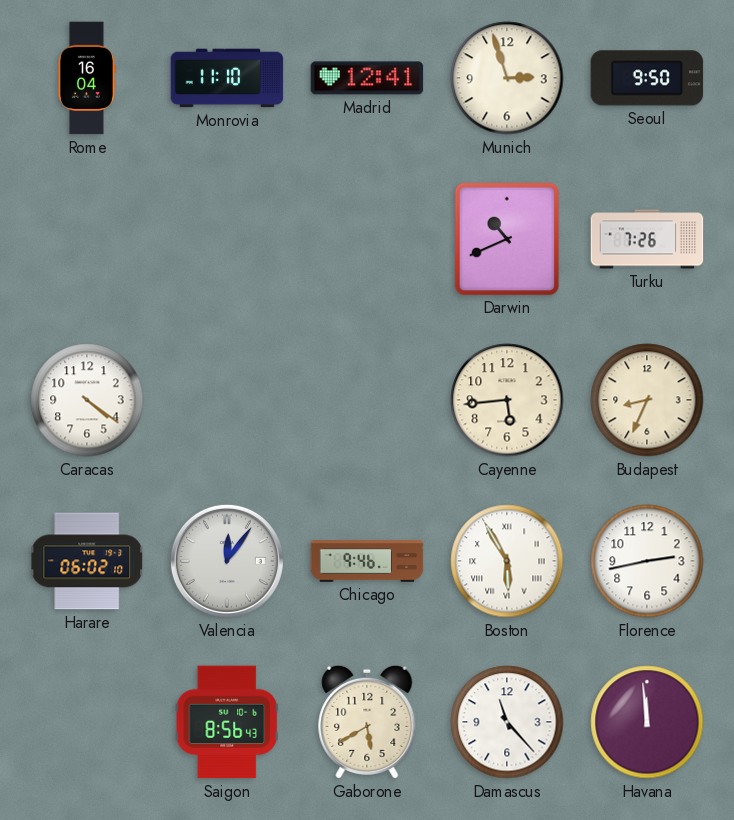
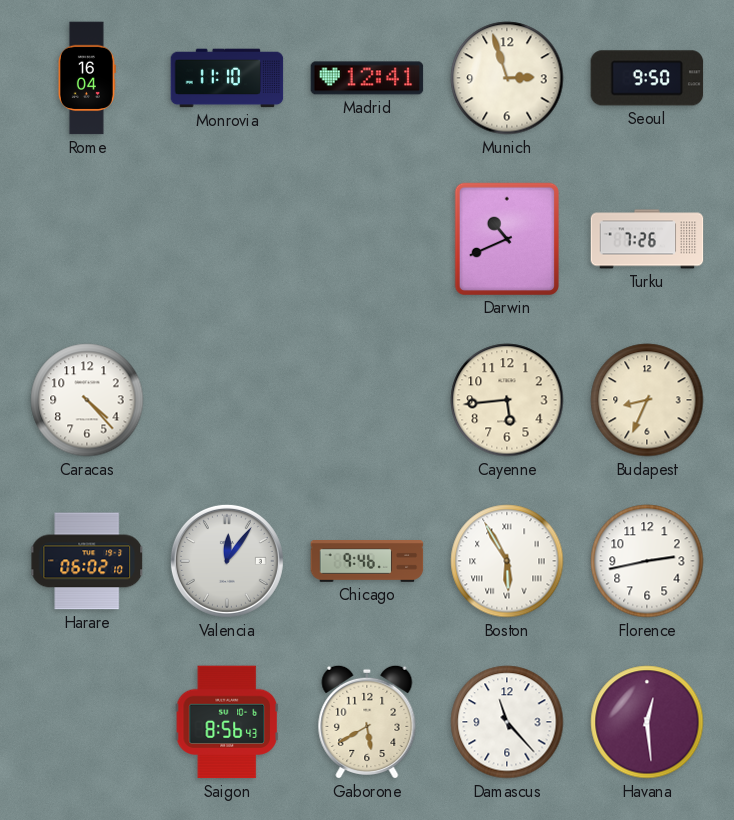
Caracas: 4:21 -> 4:23
Havana: 11:59 -> 12:29
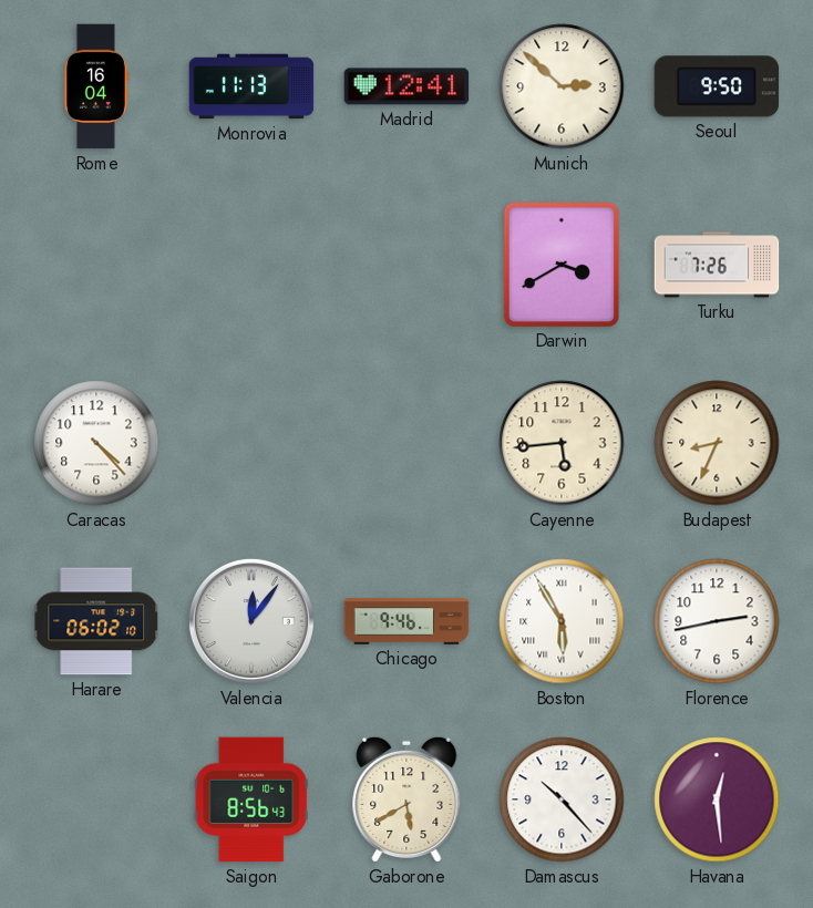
Monrovia: 11:10 -> 11:13
Munich: 2:57 -> 2:52
Darwin: 10:41 -> 3:40
Damascus: 11:23 -> 10:23
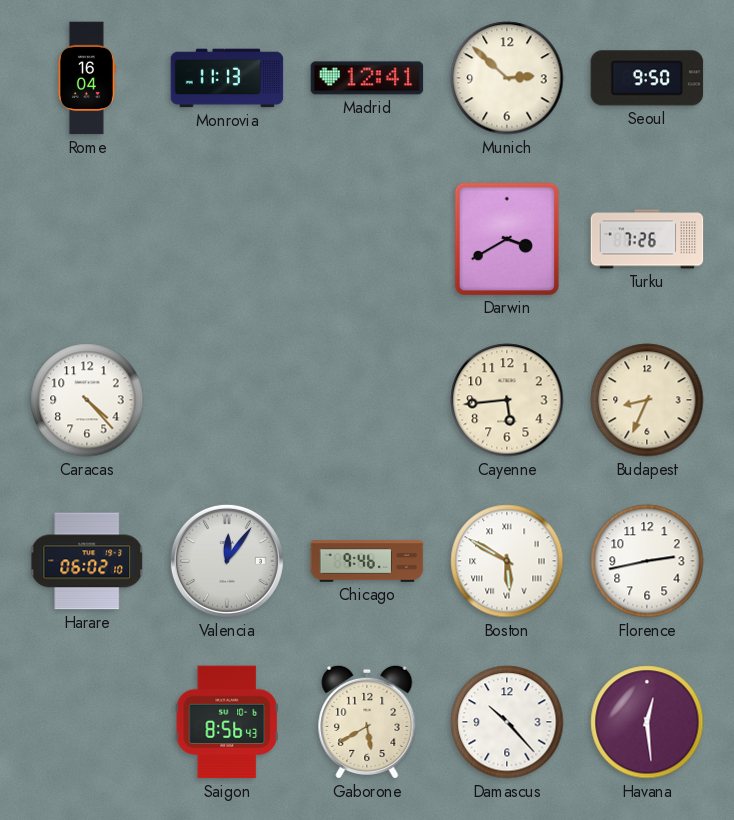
Boston: 5:55 -> 5:50
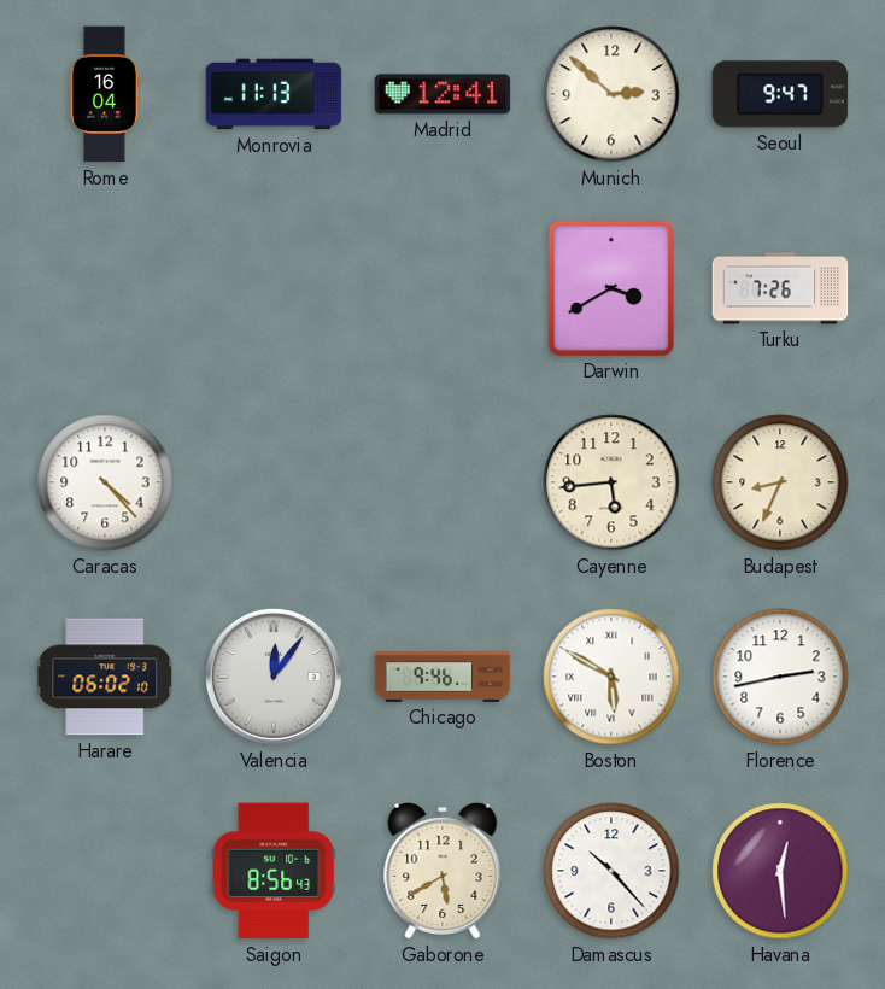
Seoul: 9:50 -> 9:47
